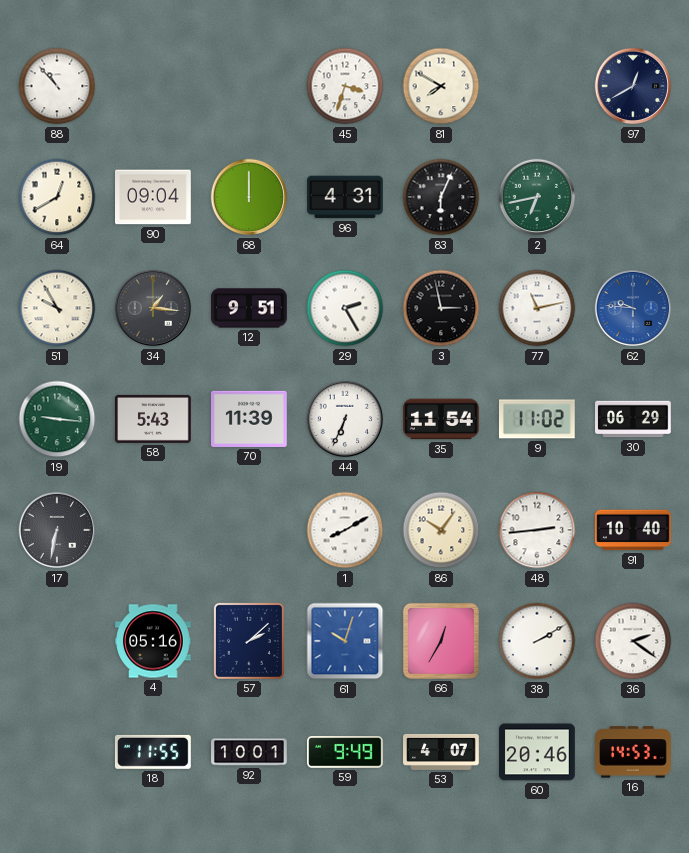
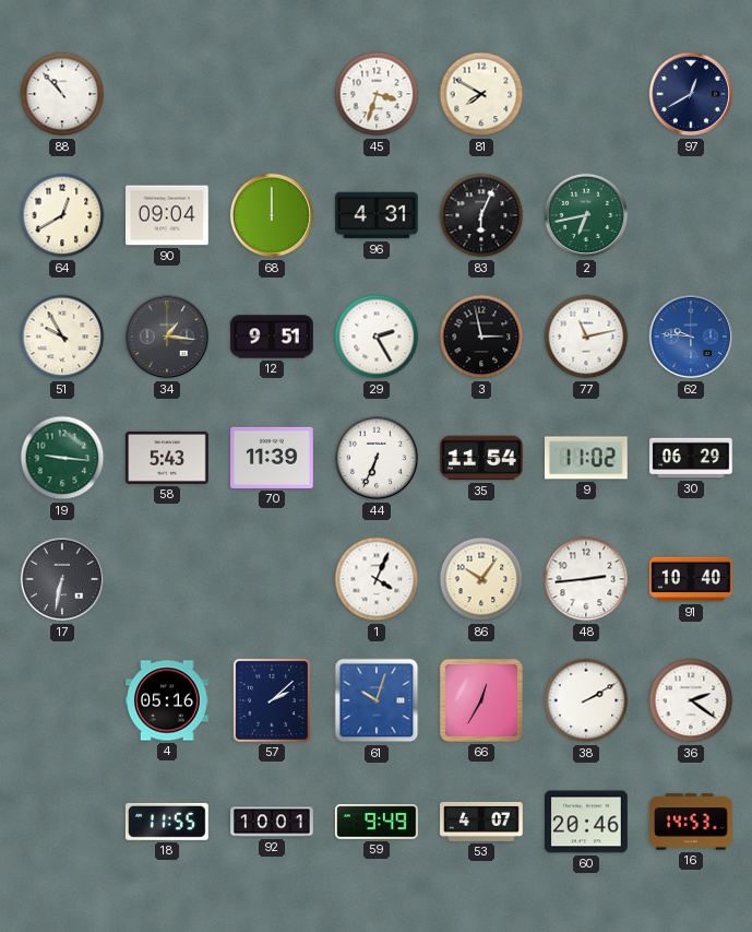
1: 8:10 -> 4:04
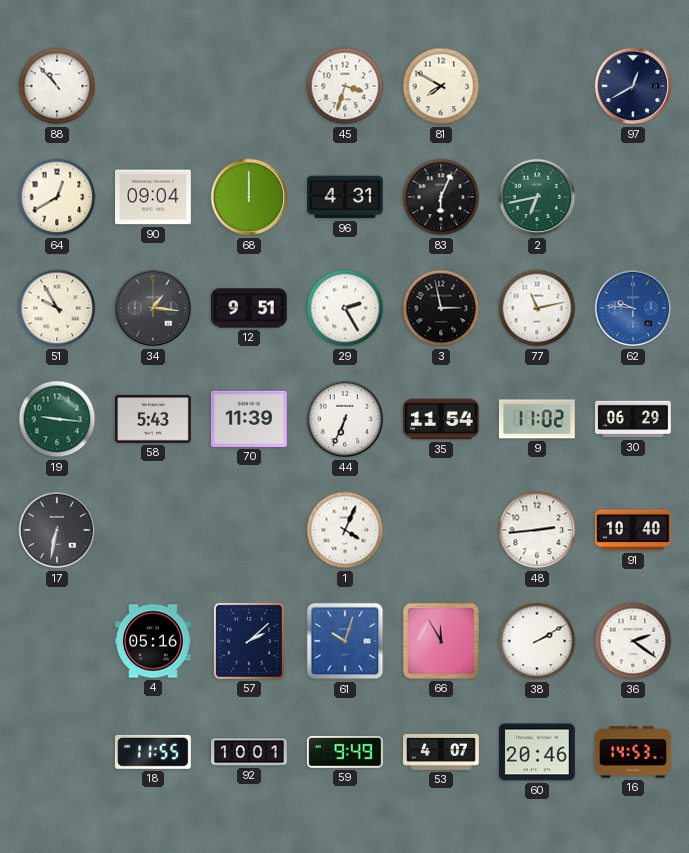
86: 10:06 -> none
66: 12:35 -> 11:55
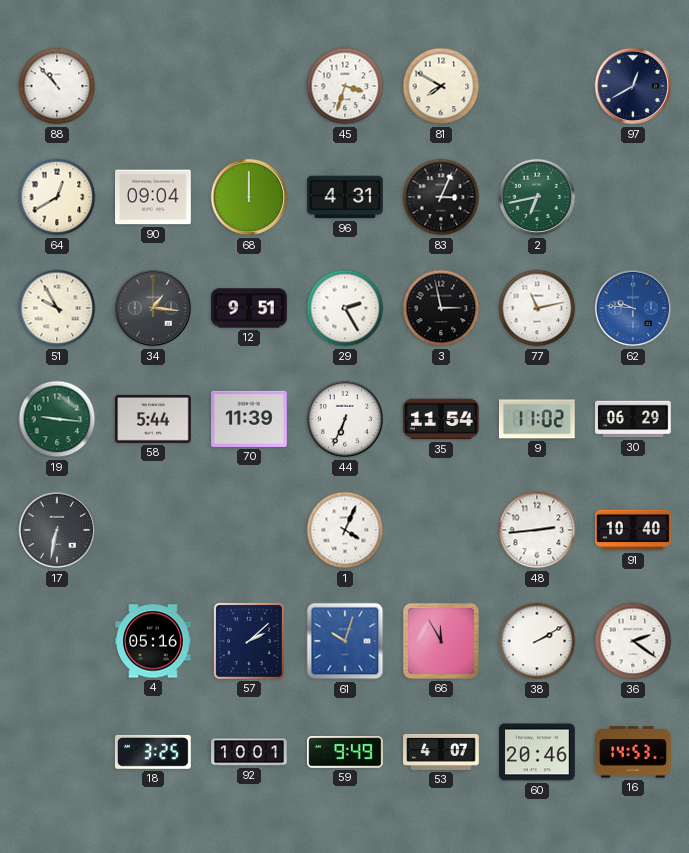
83: 6:04 -> 3:04
58: 5:43 -> 5:44
18: 11:55 -> 3:25
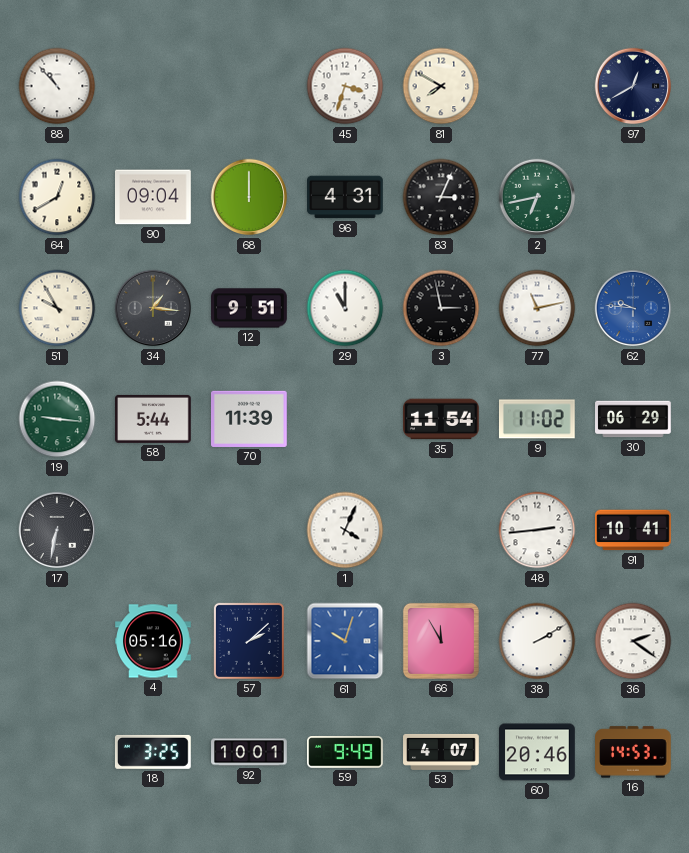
29: 2:25 -> 11:00
44: 6:34 -> none
91: 10:40 -> 10:41
